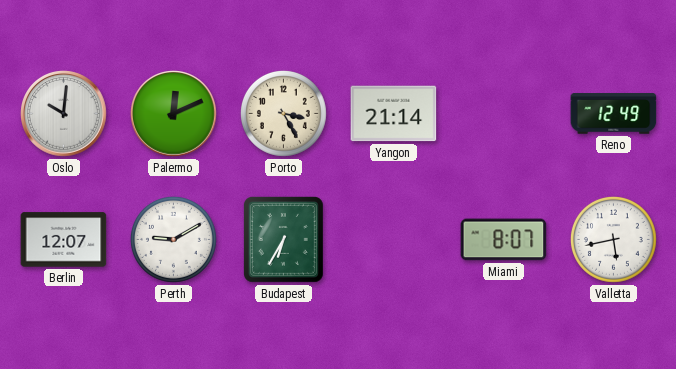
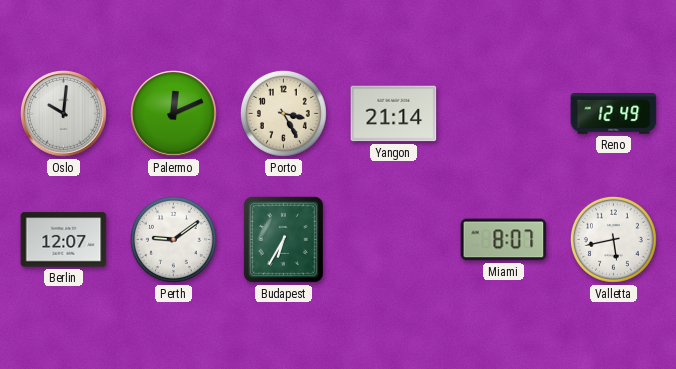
Perth: 9:10 -> 9:09
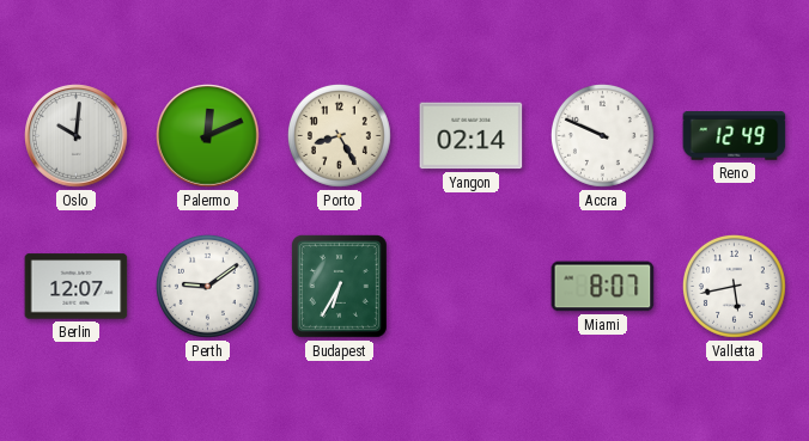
Porto: 3:25 -> 8:25
Yangon: 21:14 -> 02:14
Accra: none -> 9:49
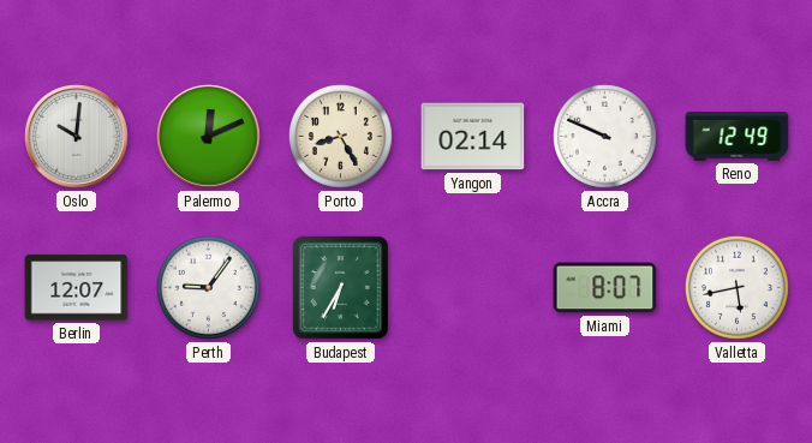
Perth: 9:09 -> 9:06
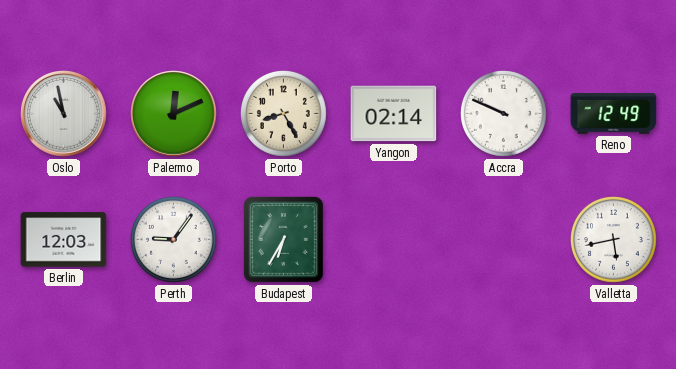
Oslo: 10:01 -> 10:58
Berlin: 12:07 -> 12:03
Miami: 8:07 -> none
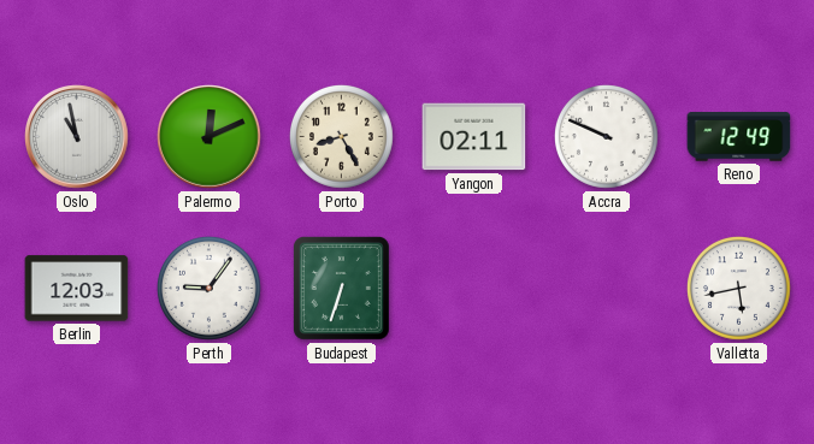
Yangon: 02:14 -> 02:11
Budapest: 6:35 -> 6:33
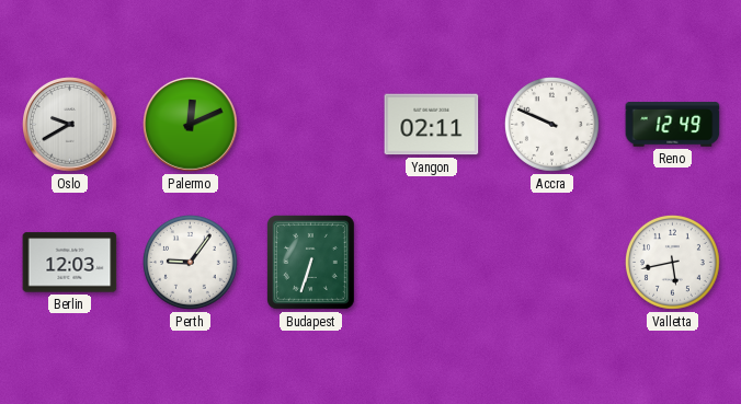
Oslo: 10:58 -> 9:40
Porto: 8:25 -> none
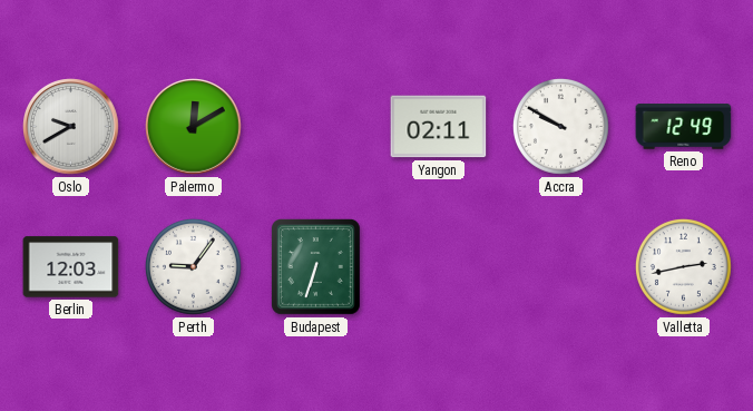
Palermo: 12:11 -> 12:10
Accra: 9:49 -> 9:50
Valletta: 5:43 -> 2:43
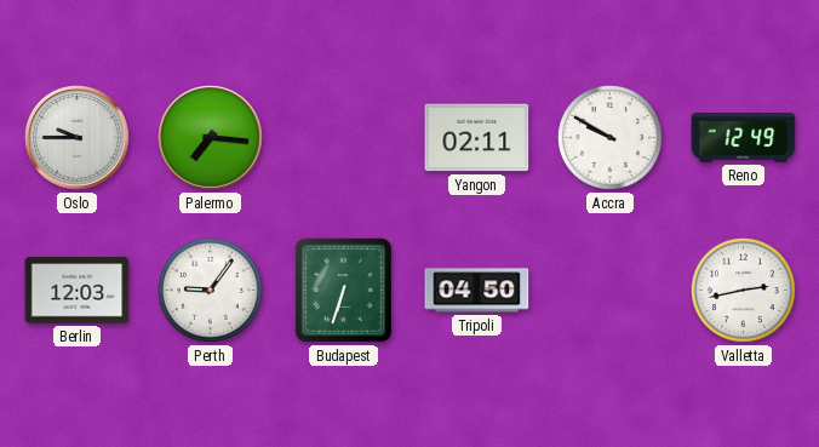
Oslo: 9:40 -> 9:45
Palermo: 12:10 -> 7:16
Tripoli: none -> 04:50
